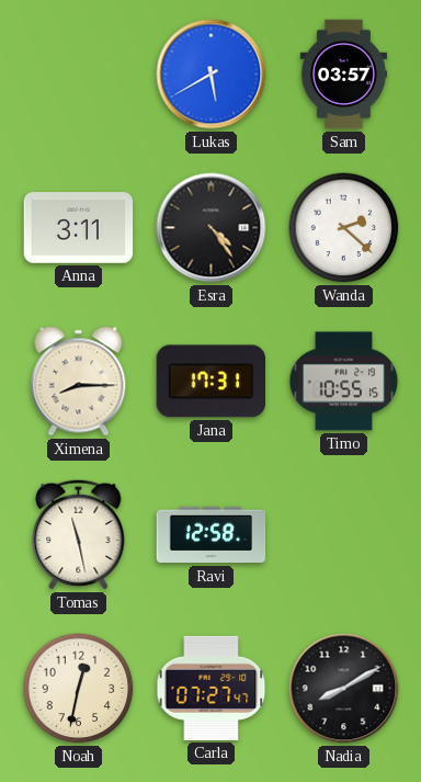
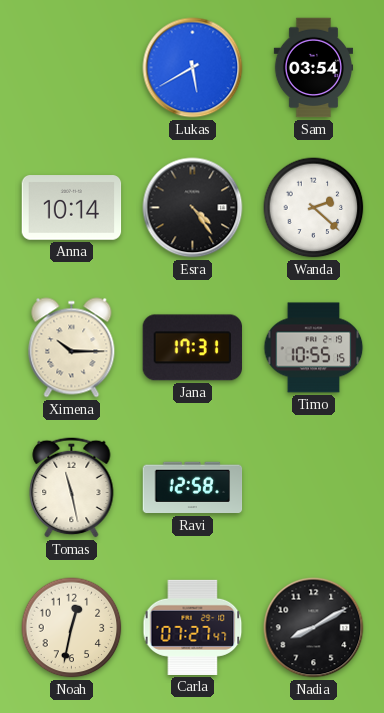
Sam: 03:57 -> 03:54
Anna: 3:11 -> 10:14
Ximena: 8:15 -> 10:15
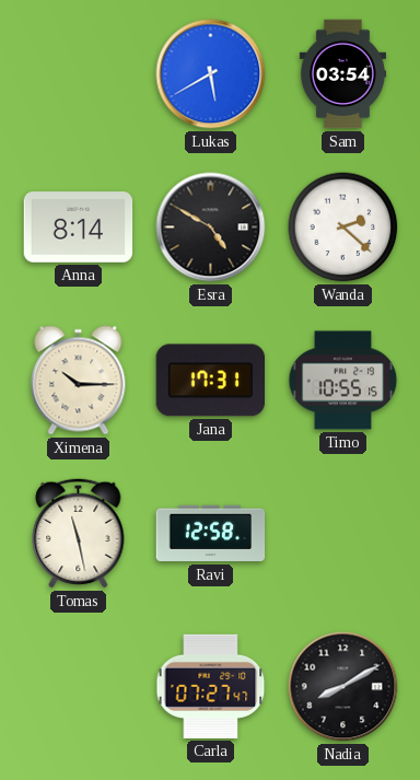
Anna: 10:14 -> 8:14
Esra: 4:24 -> 4:50
Noah: 12:32 -> none
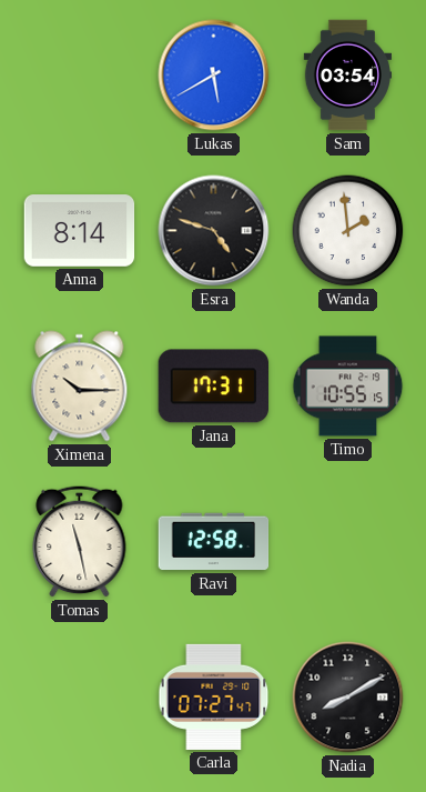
Esra: 4:50 -> 4:48
Wanda: 2:22 -> 1:59
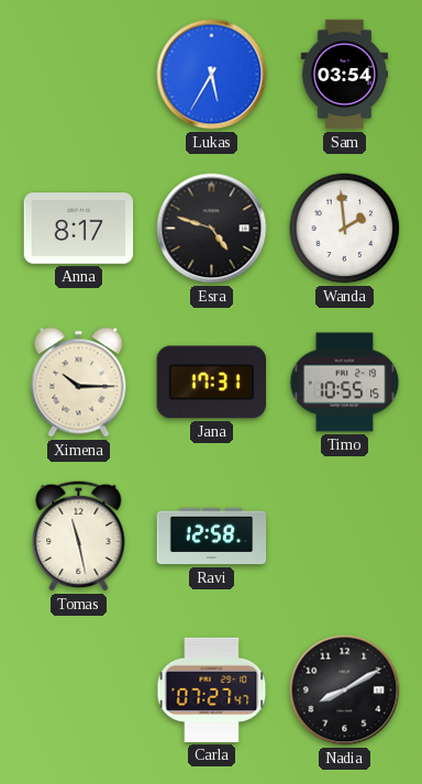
Lukas: 5:40 -> 5:35
Anna: 8:14 -> 8:17
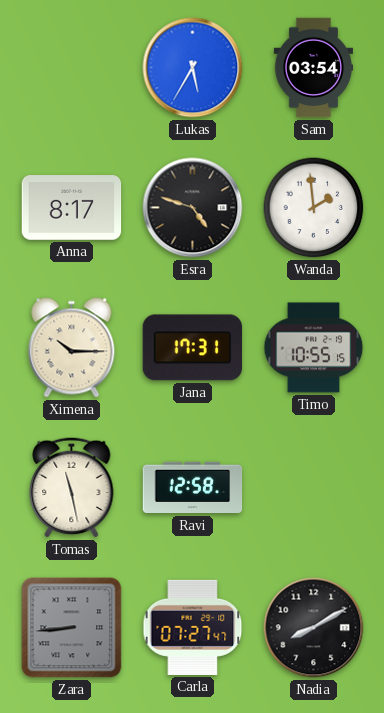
Zara: none -> 8:44
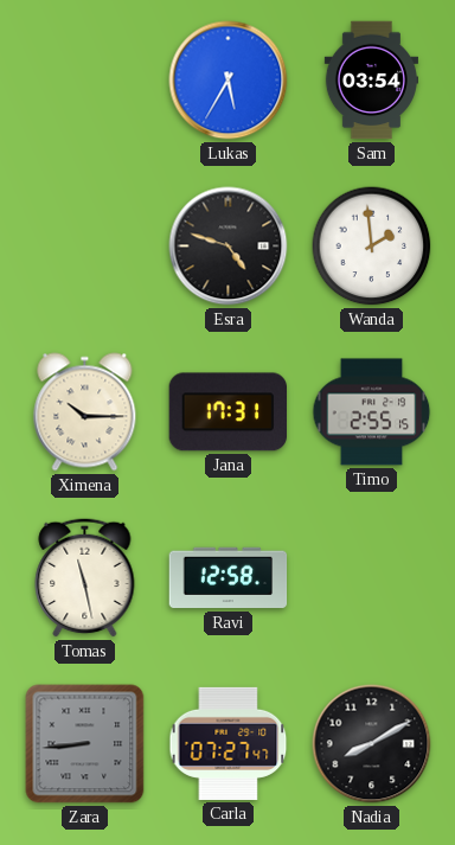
Anna: 8:17 -> none
Timo: 10:55 -> 2:55
